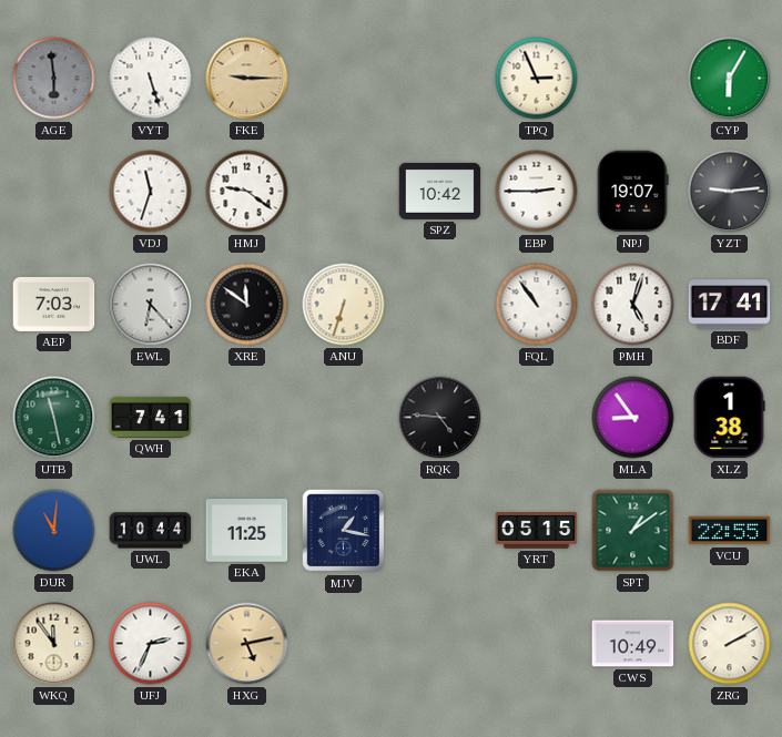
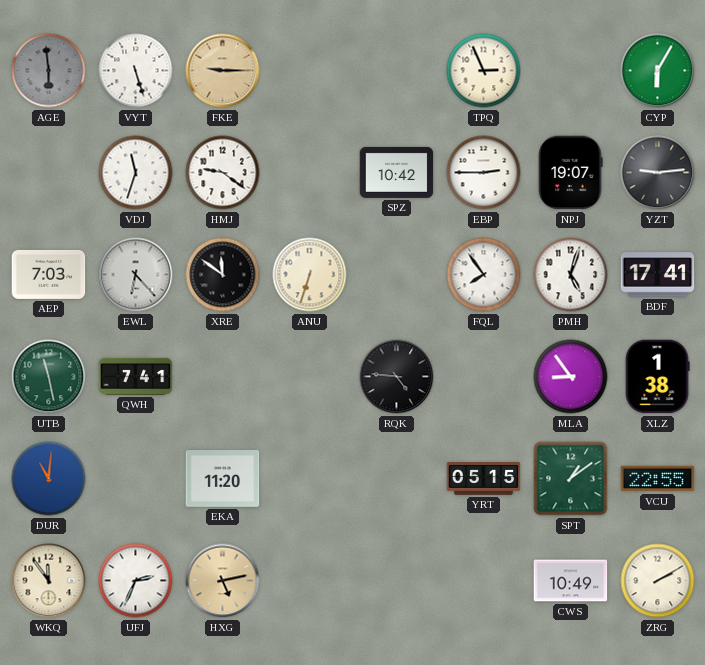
FQL: 10:54 -> 7:54
UWL: 10:44 -> none
EKA: 11:25 -> 11:20
MJV: 1:17 -> none
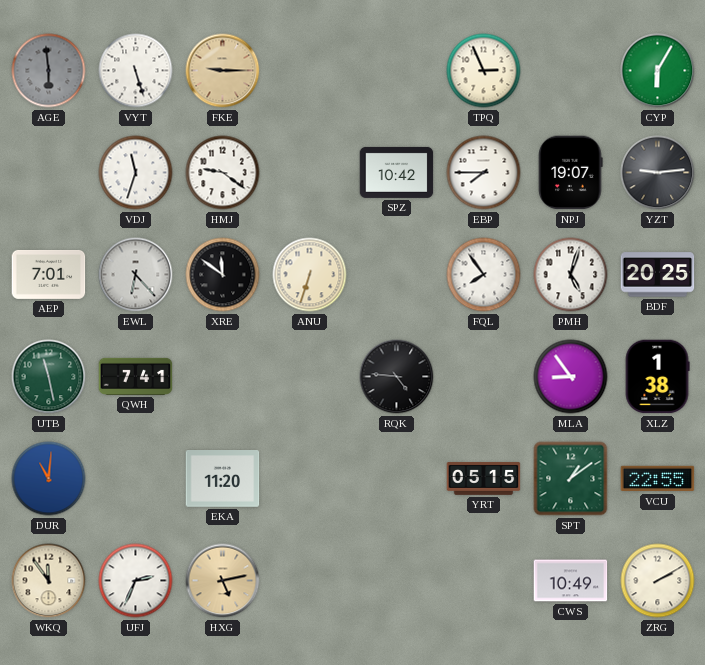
EBP: 2:45 -> 7:45
AEP: 7:03 -> 7:01
BDF: 17:41 -> 20:25
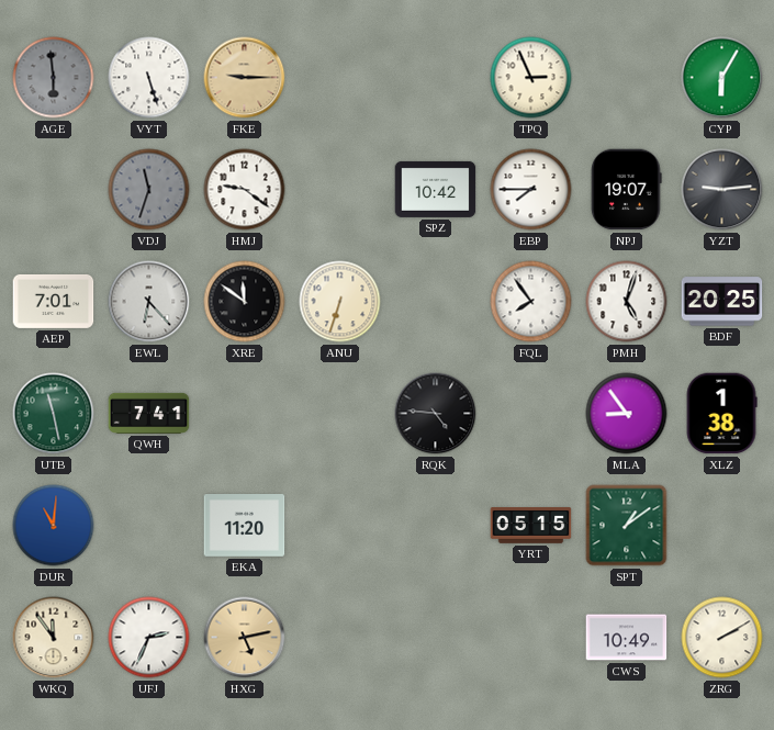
VDJ dial: white -> grey
VCU: 22:55 -> none
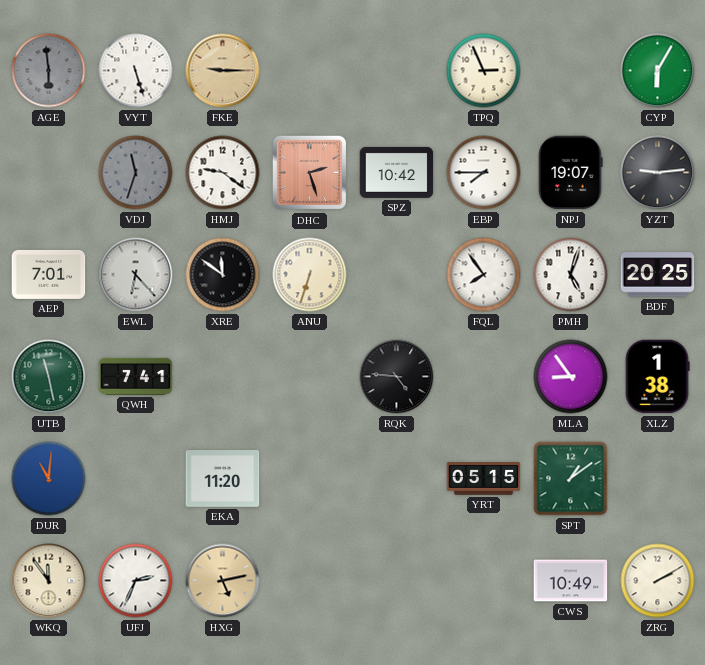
DHC: none -> 2:27
